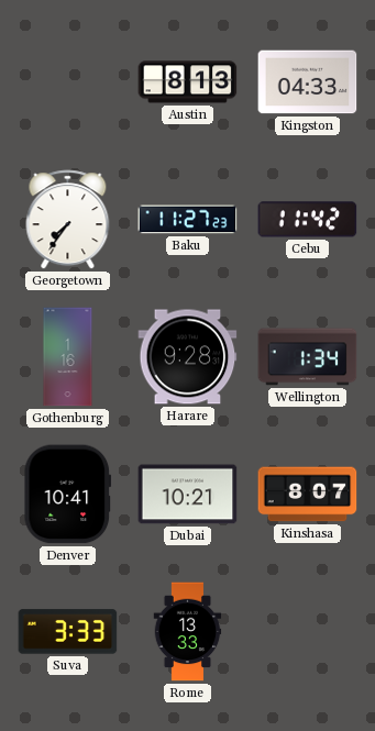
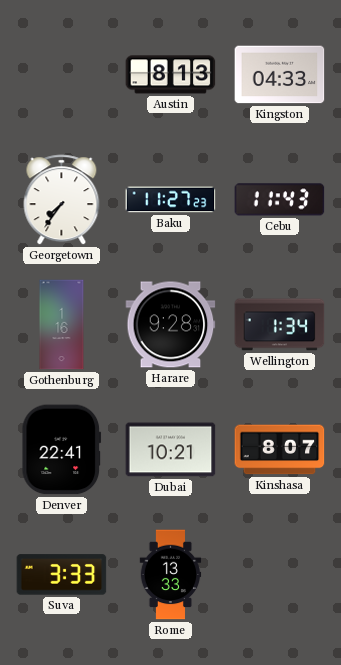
Cebu: 11:42 -> 11:43
Denver: 10:41 -> 22:41
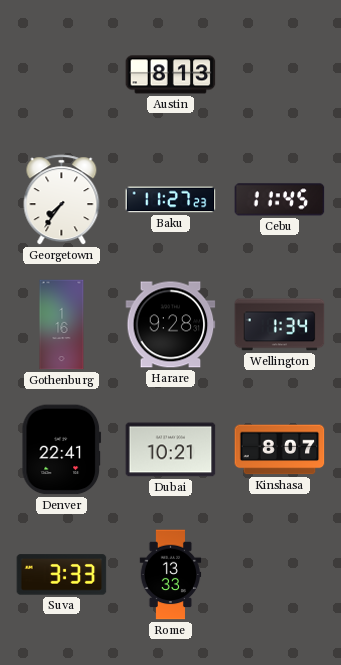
Kingston: 04:33 -> none
Cebu: 11:43 -> 11:45
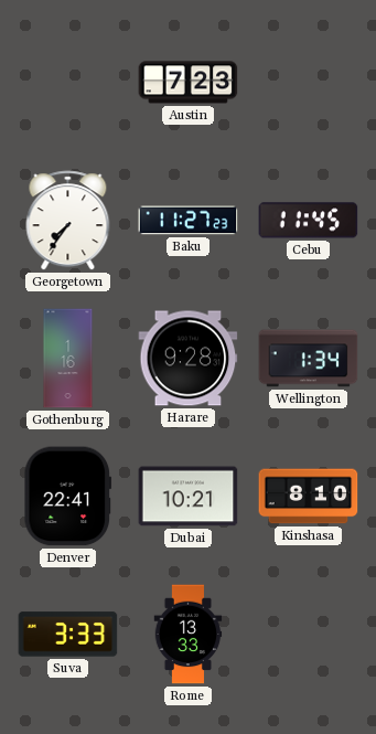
Austin: 8:13 -> 7:23
Kinshasa: 8:07 -> 8:10
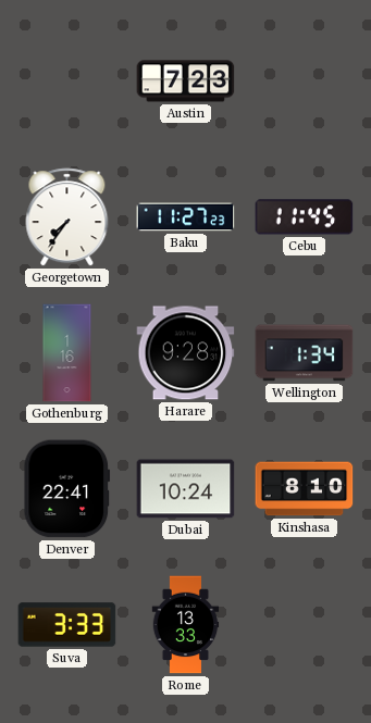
Dubai: 10:21 -> 10:24
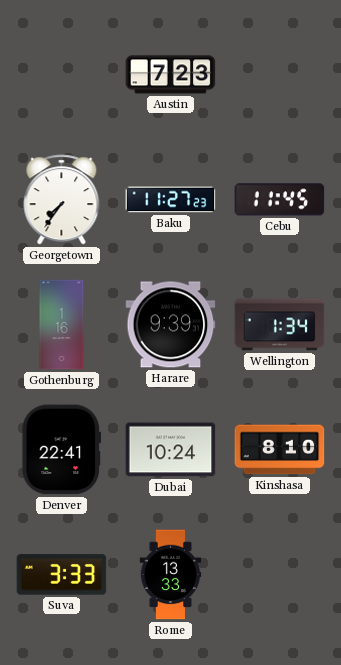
Harare: 9:28 -> 9:39
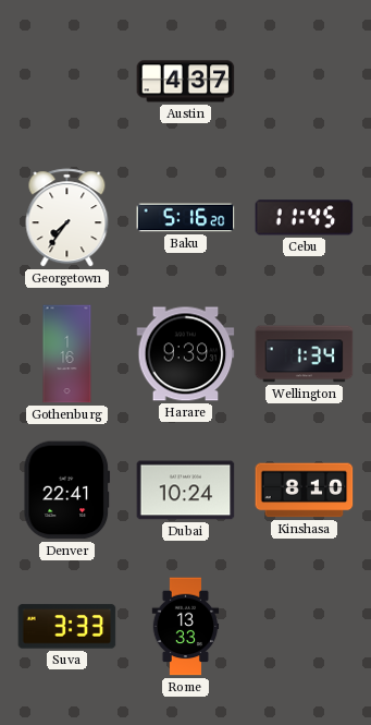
Austin: 7:23 -> 4:37
Baku: 11:27 -> 5:16
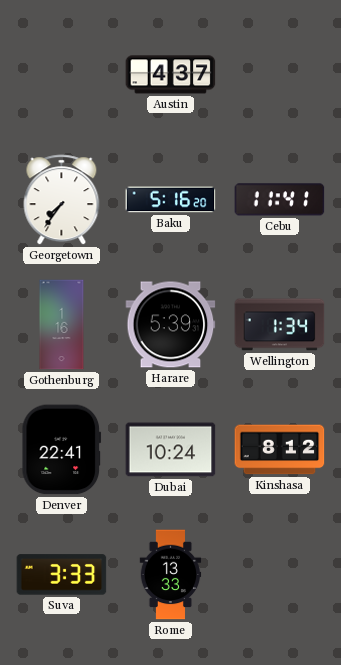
Cebu: 11:45 -> 11:41
Harare: 9:39 -> 5:39
Kinshasa: 8:10 -> 8:12
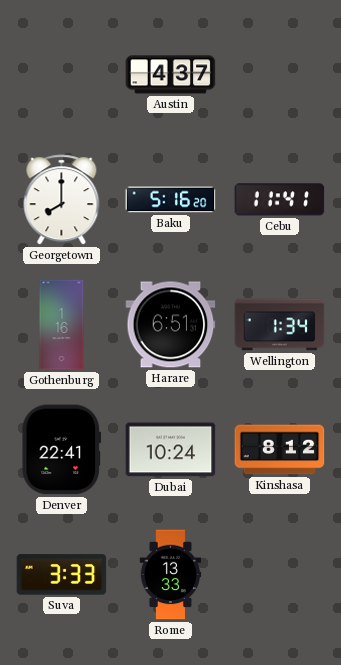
Georgetown: 7:36 -> 8:00
Harare: 5:39 -> 6:51
